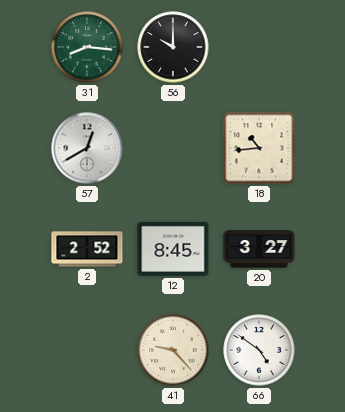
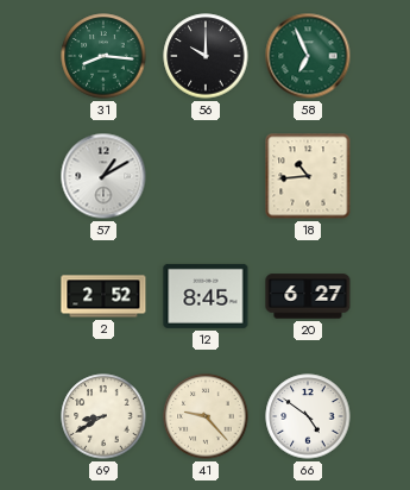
58: none -> 6:56
57: 12:40 -> 1:10
20: 3:27 -> 6:27
69: none -> 8:40
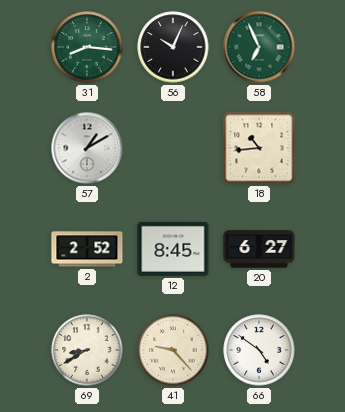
56: 10:00 -> 10:04
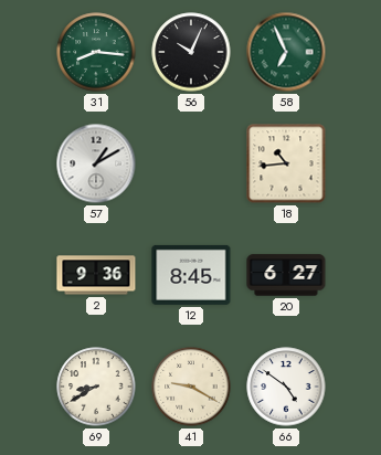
2: 2:52 -> 9:36
41: 9:23 -> 9:20
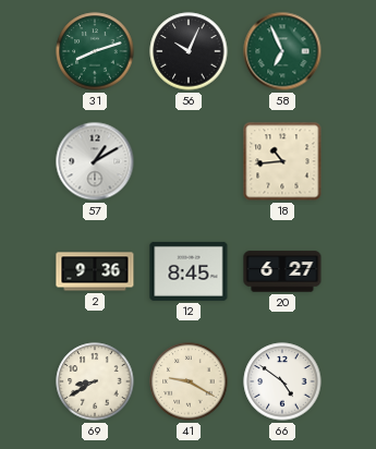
31: 8:16 -> 8:12
